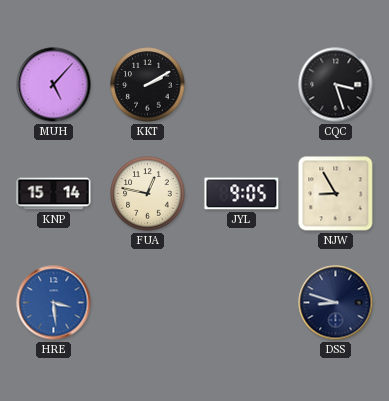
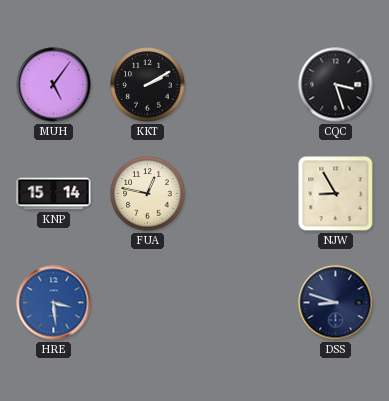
MUH: 5:07 -> 5:06
JYL: 9:05 -> none
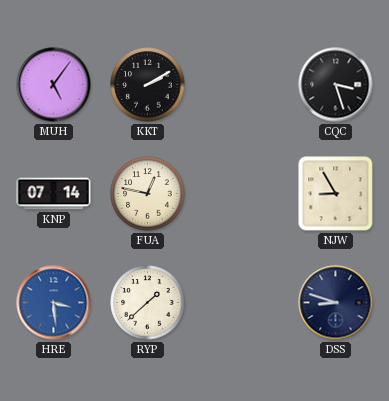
KNP: 15:14 -> 07:14
RYP: none -> 1:38
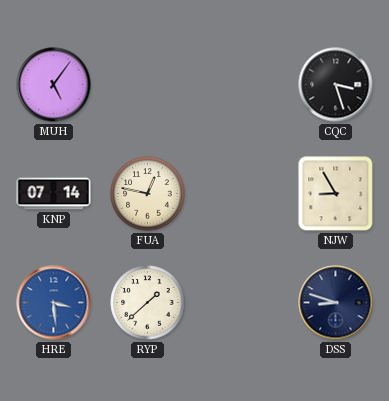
KKT: 2:10 -> none
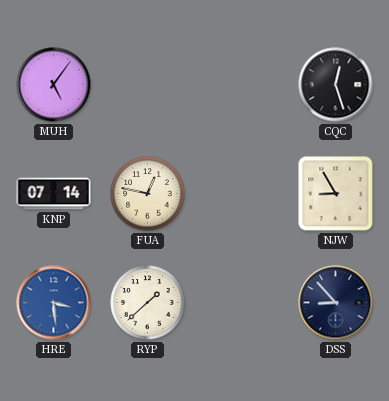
CQC: 3:27 -> 12:27
DSS: 8:48 -> 8:53
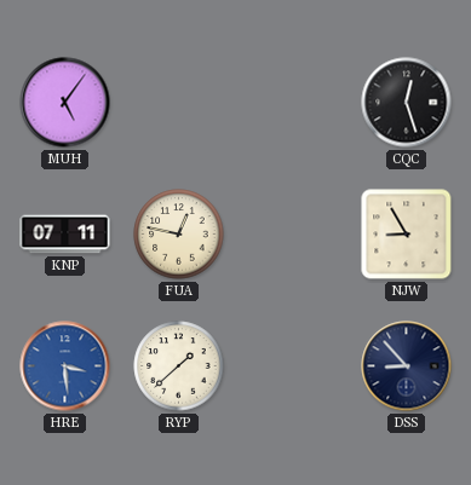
KNP: 07:14 -> 07:11
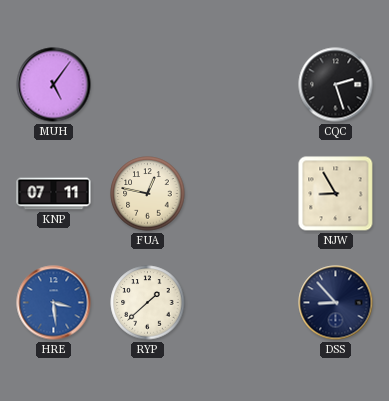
CQC: 12:27 -> 2:27
